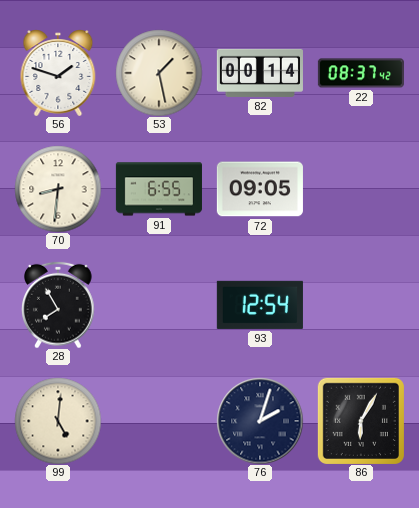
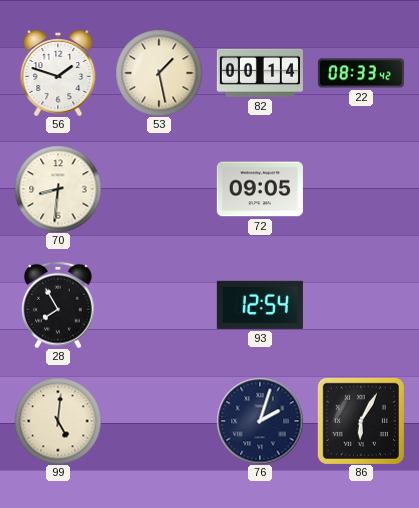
22: 08:37 -> 08:33
91: 6:55 -> none
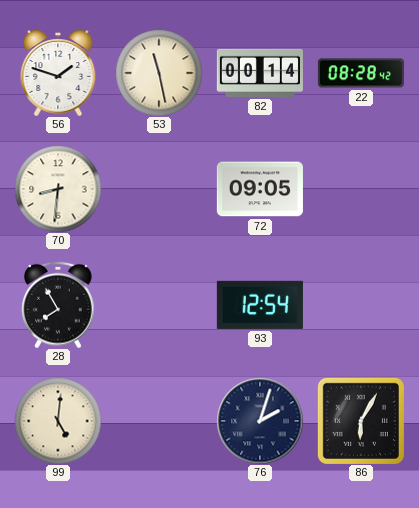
53: 1:28 -> 11:28
22: 08:33 -> 08:28
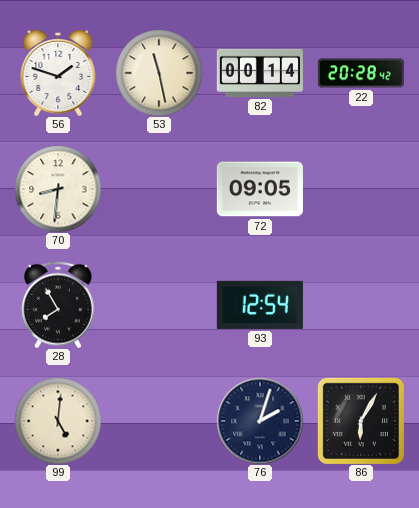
22: 08:28 -> 20:28
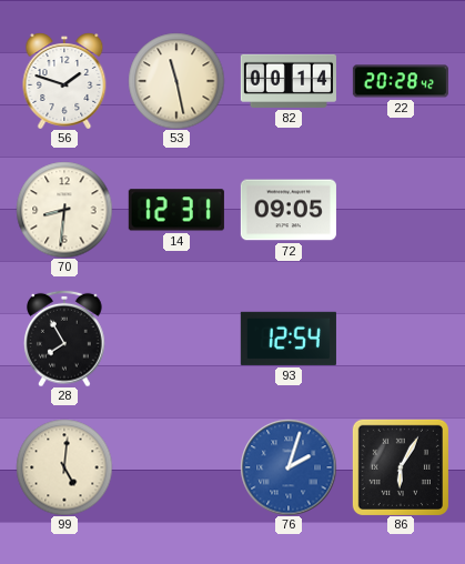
14: none -> 12:31
76 dial: navy -> blue
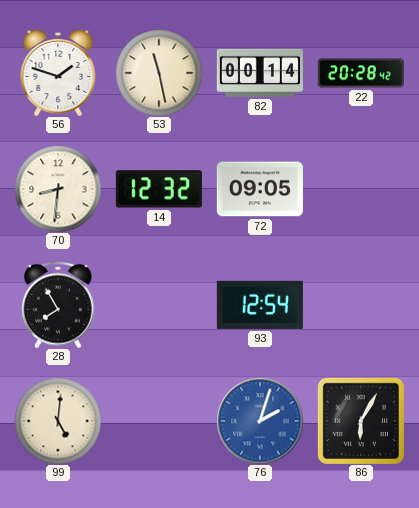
14: 12:31 -> 12:32
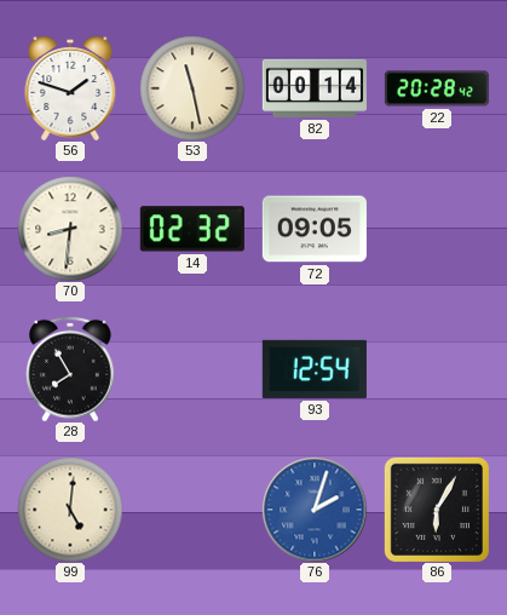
14: 12:32 -> 02:32
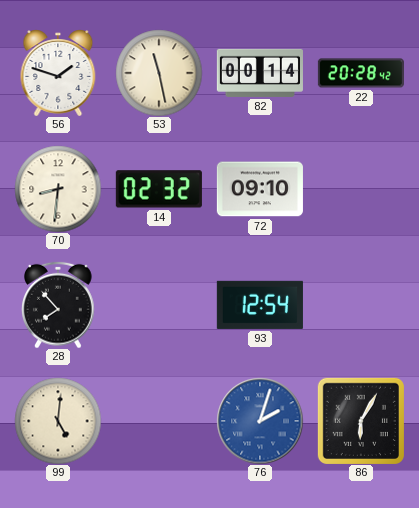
72: 09:05 -> 09:10
28: 7:55 -> 7:53
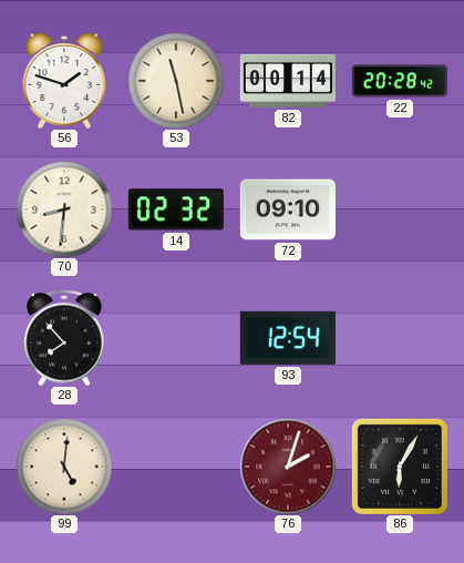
76 dial: blue -> burgundy
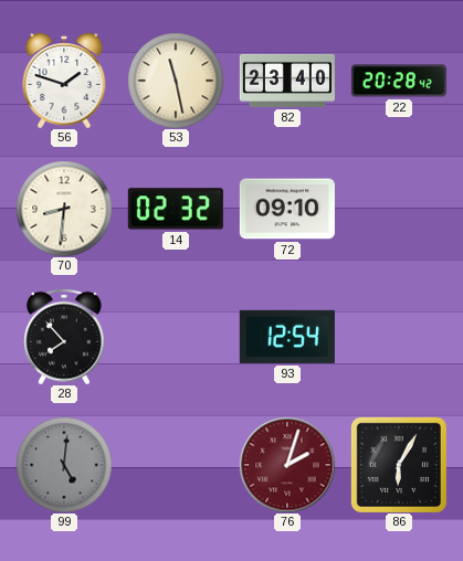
82: 00:14 -> 23:40
99 dial: cream -> grey
